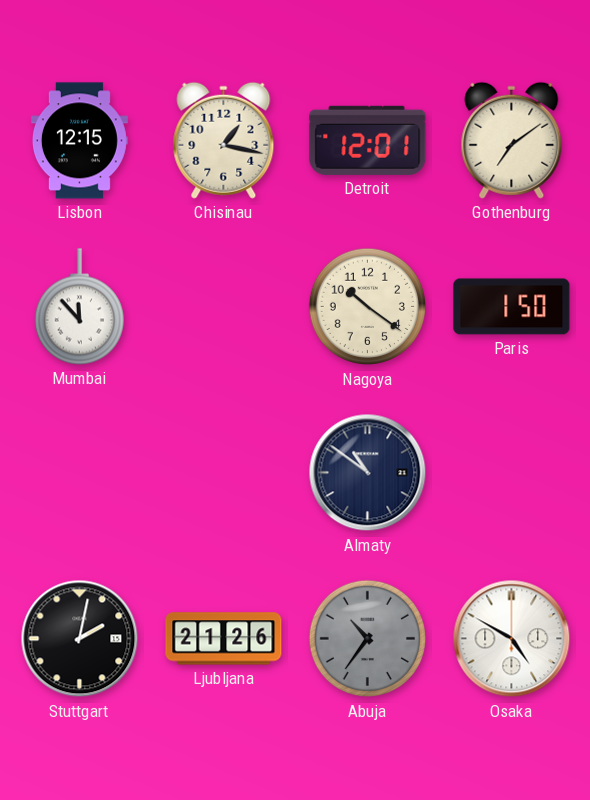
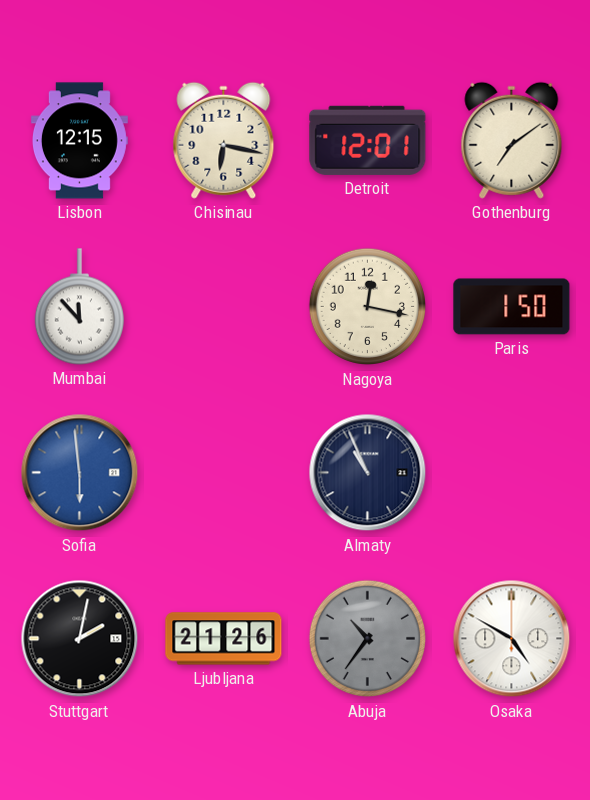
Chisinau: 1:17 -> 6:17
Nagoya: 10:21 -> 12:17
Sofia: none -> 5:59
Almaty: 10:51 -> 10:56
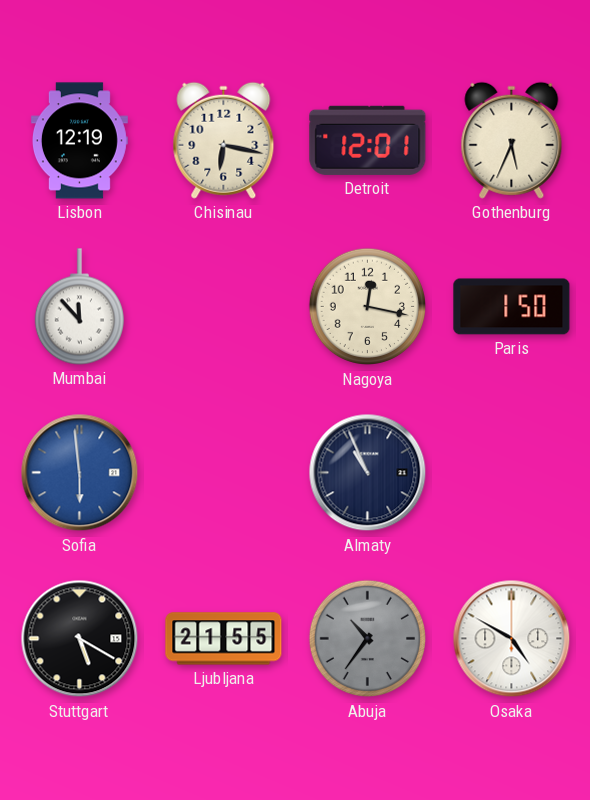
Lisbon: 12:15 -> 12:19
Gothenburg: 7:09 -> 5:34
Stuttgart: 2:02 -> 5:20
Ljubljana: 21:26 -> 21:55
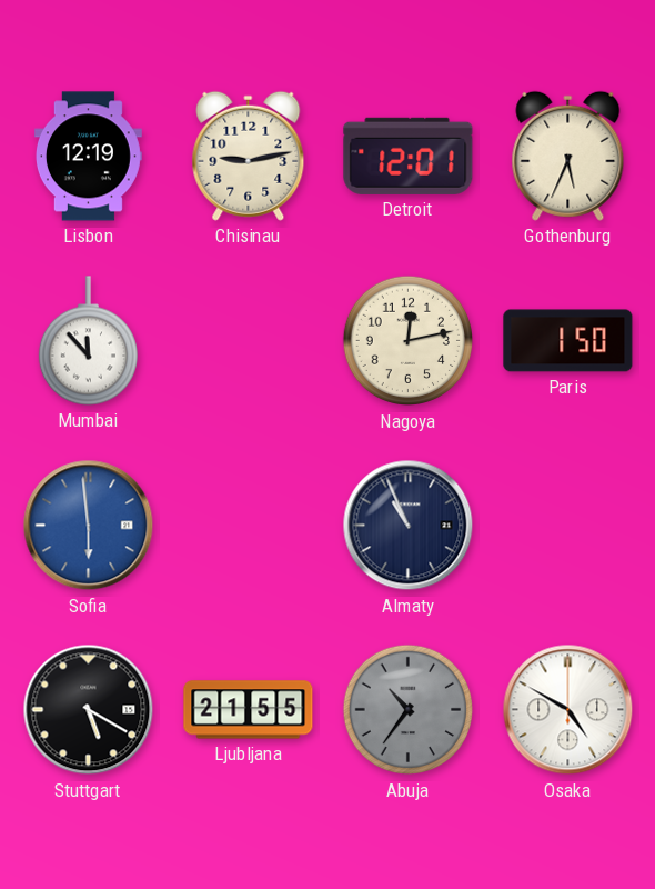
Chisinau: 6:17 -> 9:13
Nagoya: 12:17 -> 12:13
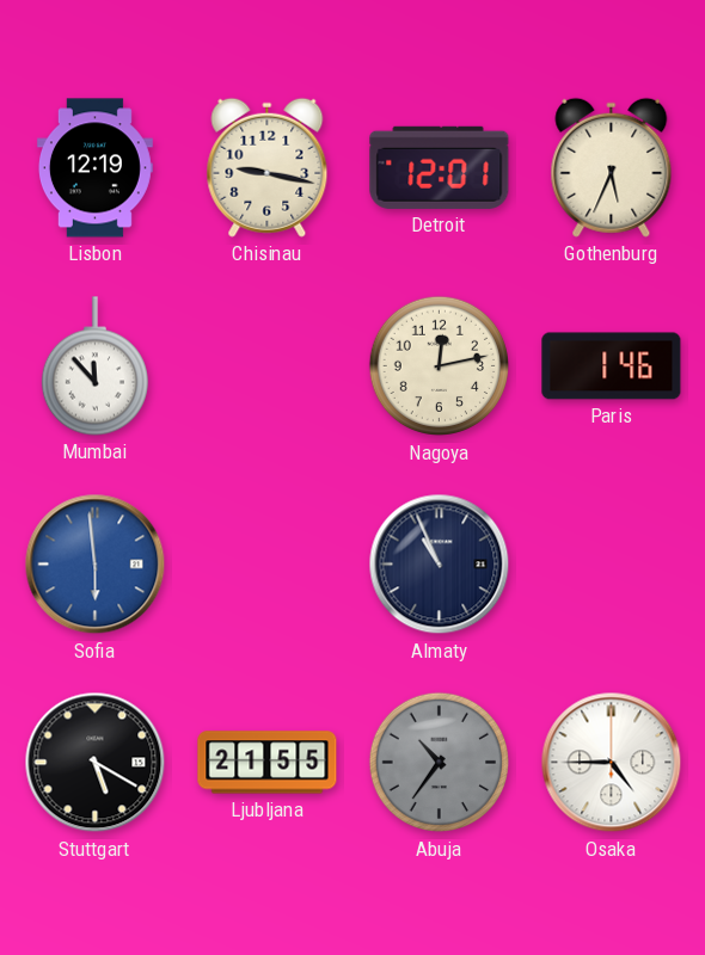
Chisinau: 9:13 -> 9:17
Paris: 1:50 -> 1:46
Osaka: 4:50 -> 4:45
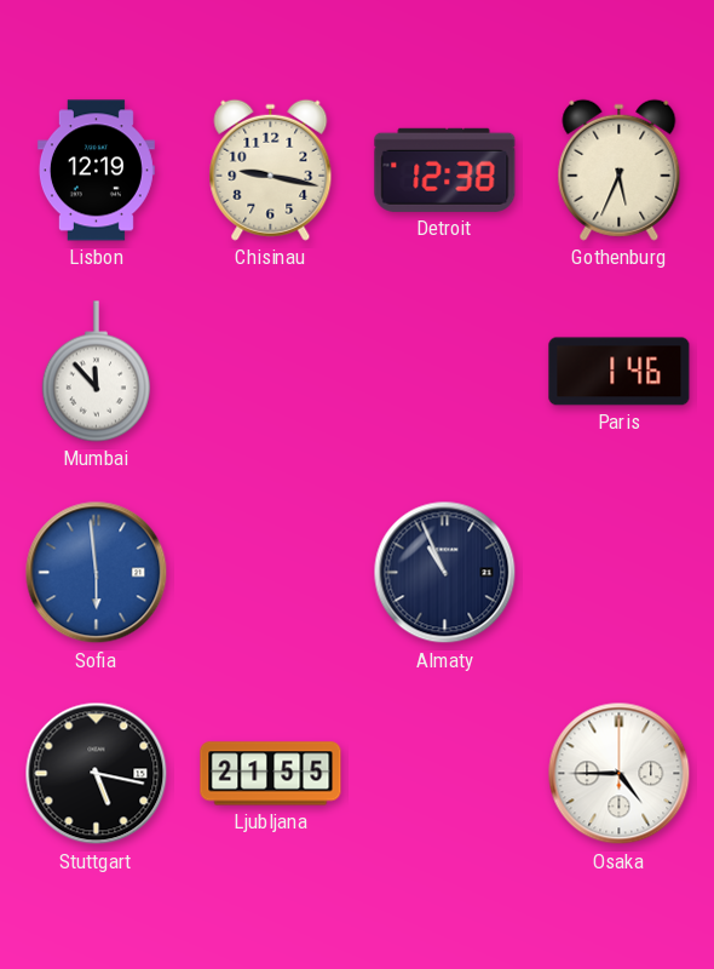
Detroit: 12:01 -> 12:38
Nagoya: 12:13 -> none
Stuttgart: 5:20 -> 5:17
Abuja: 10:36 -> none
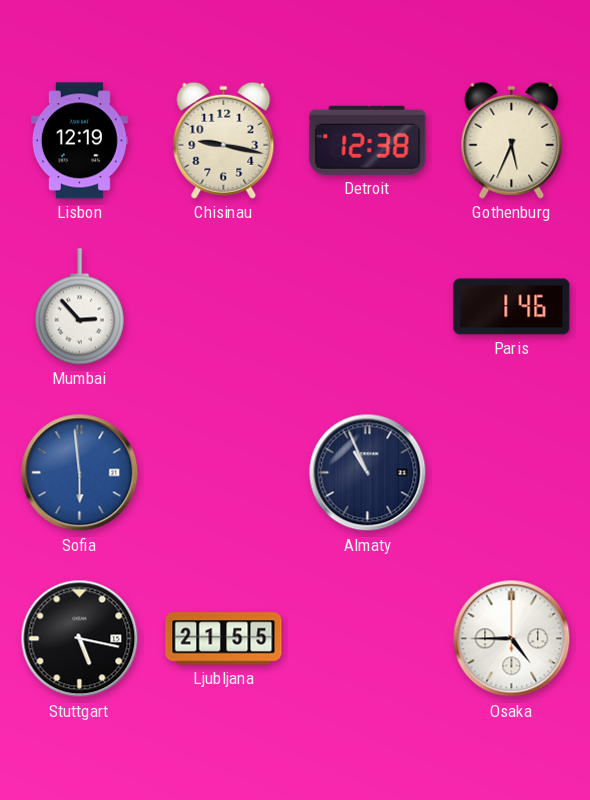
Mumbai: 11:53 -> 2:53
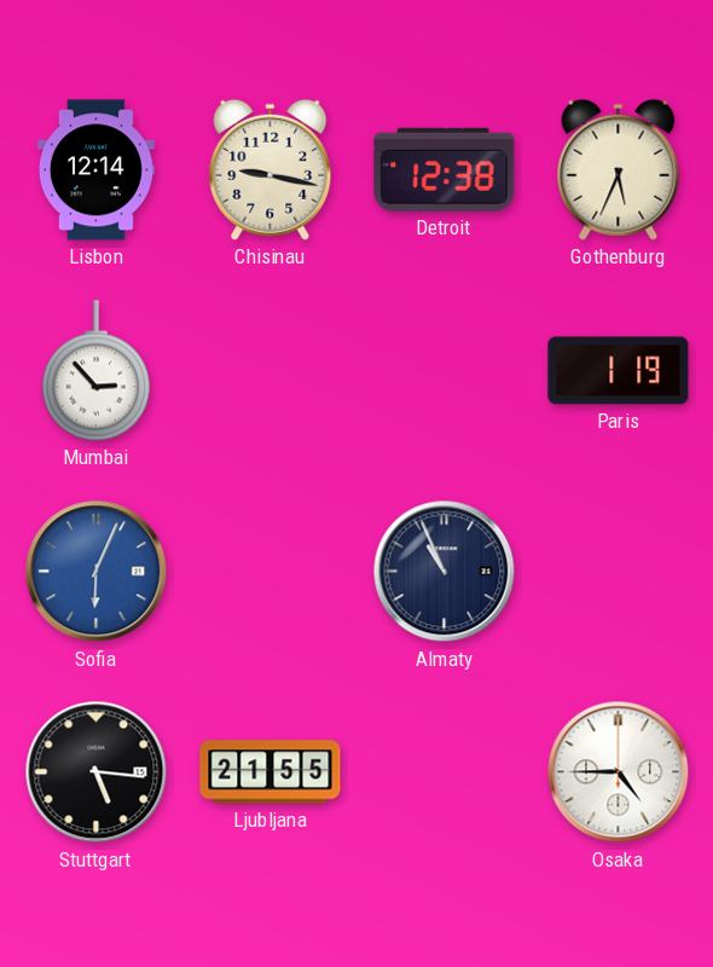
Lisbon: 12:19 -> 12:14
Paris: 1:46 -> 1:19
Sofia: 5:59 -> 6:04
Stuttgart: 5:17 -> 5:16
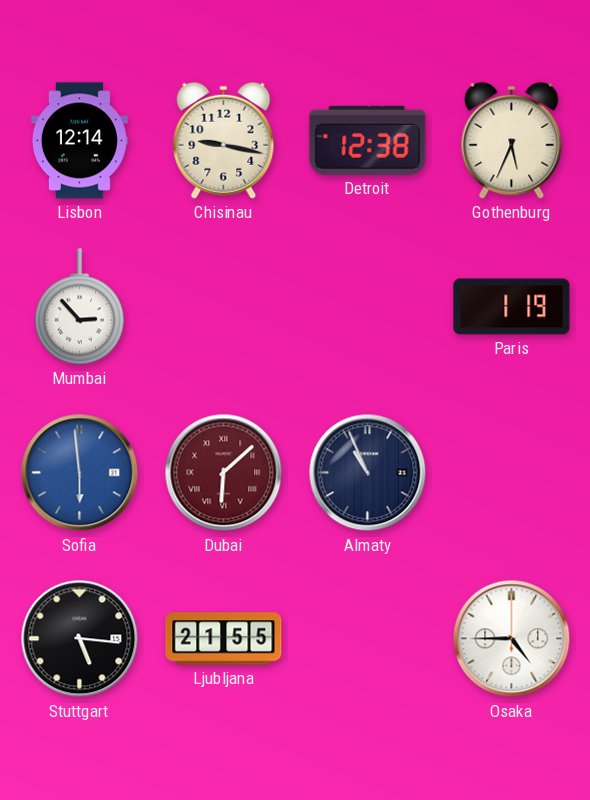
Sofia: 6:04 -> 5:59
Dubai: none -> 6:08
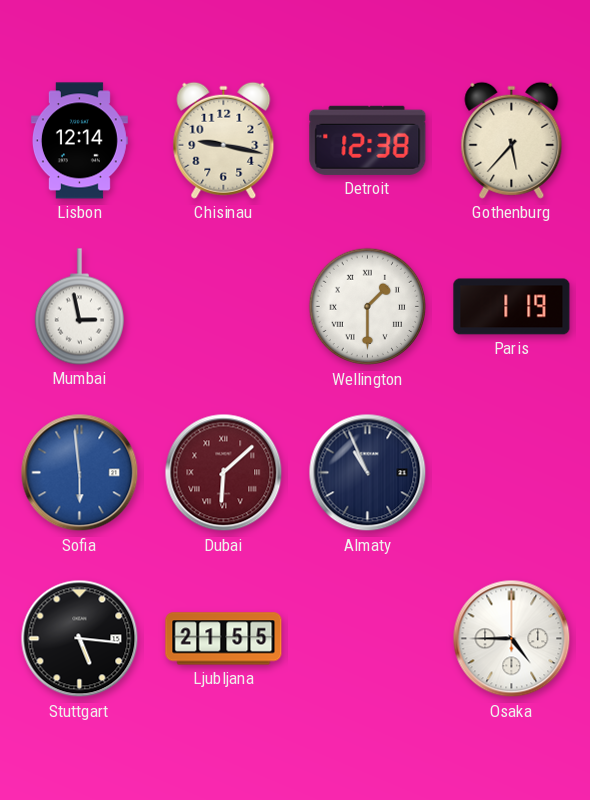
Gothenburg: 5:34 -> 5:37
Mumbai: 2:53 -> 2:58
Wellington: none -> 1:30
